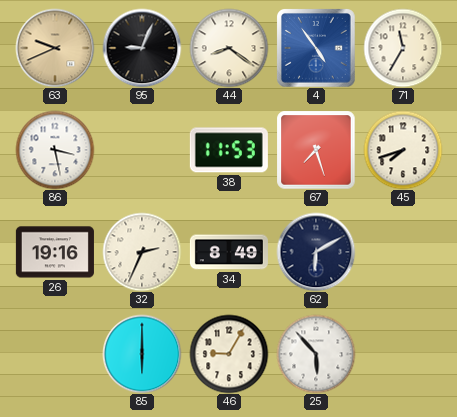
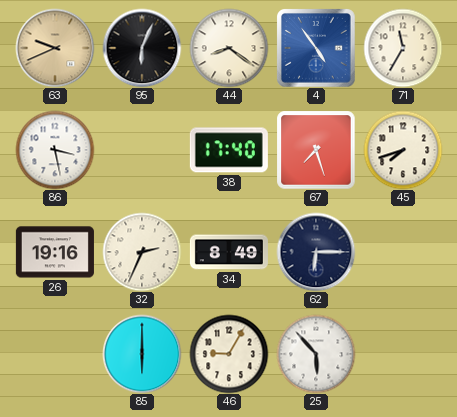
95: 9:04 -> 6:04
38: 11:53 -> 17:40
62: 6:10 -> 6:15
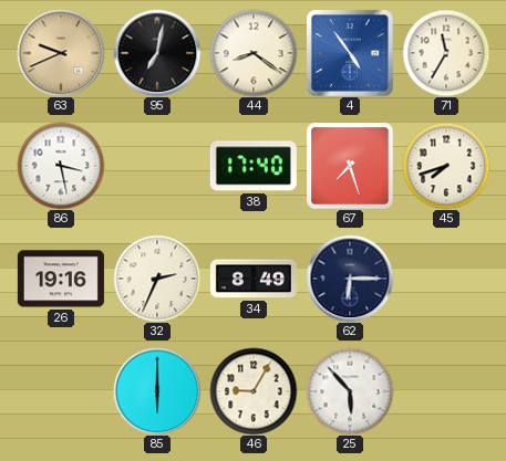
95: 6:04 -> 7:02
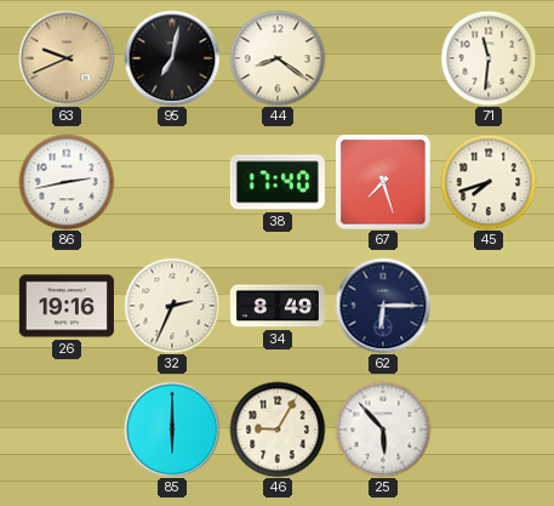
4: 4:54 -> none
71: 11:35 -> 11:31
86: 3:28 -> 2:43
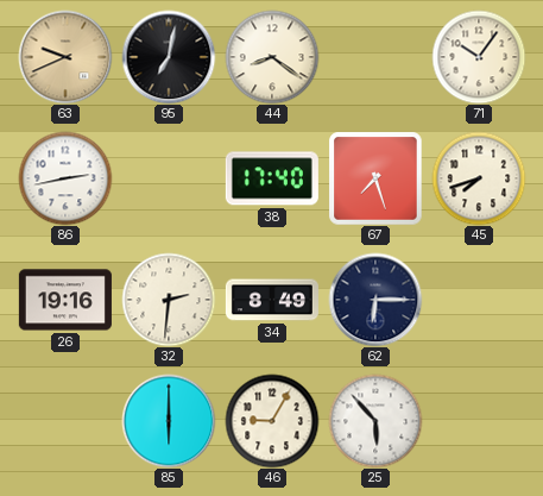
71: 11:31 -> 10:06
32: 2:34 -> 2:31
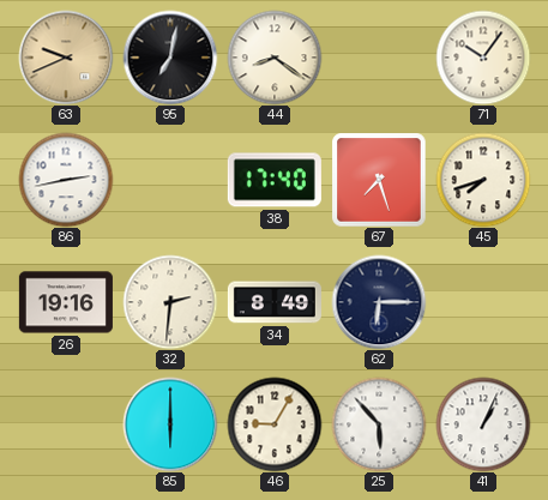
41: none -> 1:04
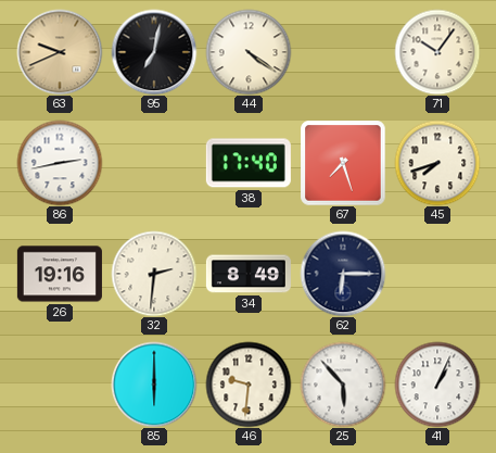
44: 8:21 -> 4:21
46: 9:05 -> 9:31
